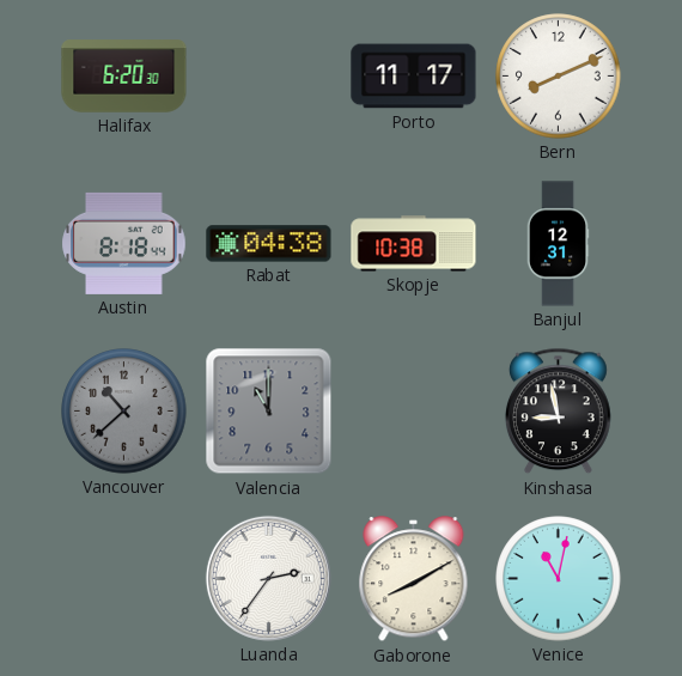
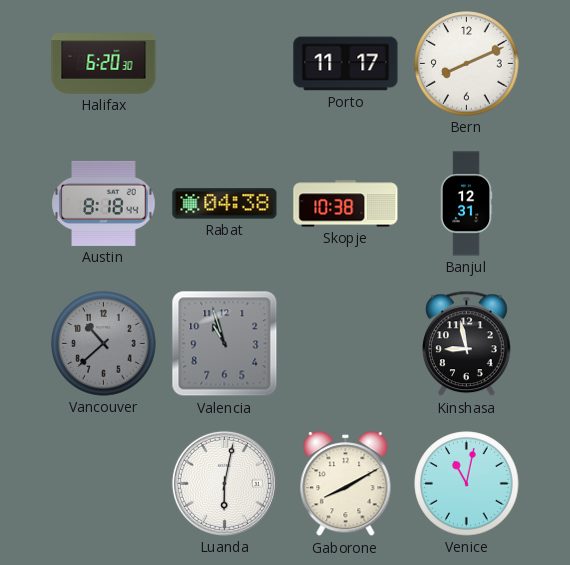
Valencia: 11:00 -> 10:57
Luanda: 2:36 -> 6:02
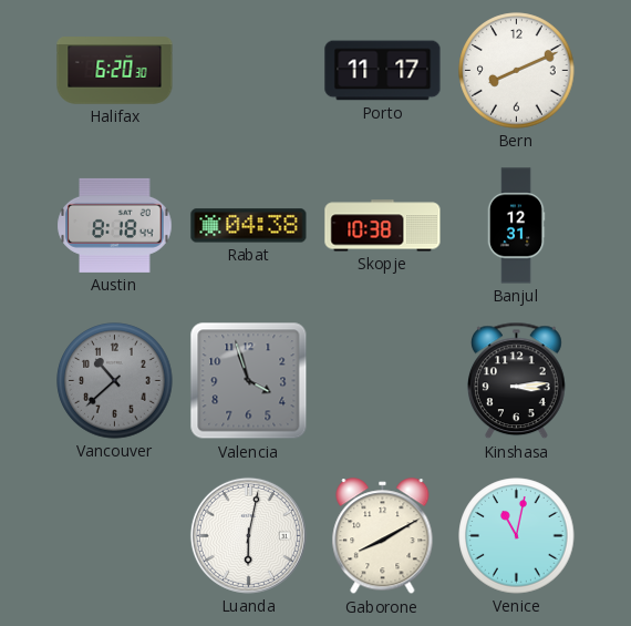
Valencia: 10:57 -> 3:57
Kinshasa: 8:58 -> 3:14
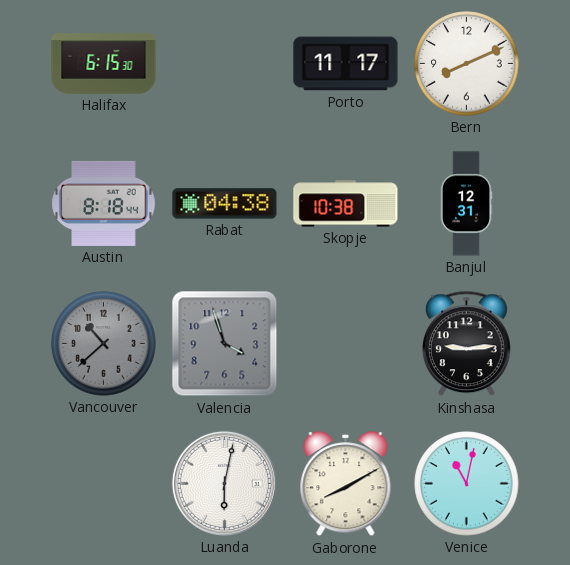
Halifax: 6:20 -> 6:15
Kinshasa: 3:14 -> 9:14
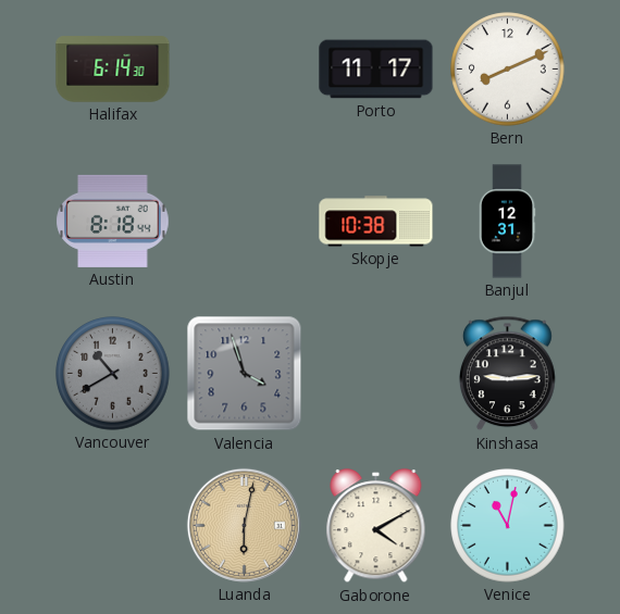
Halifax: 6:15 -> 6:14
Rabat: 04:38 -> none
Vancouver: 10:38 -> 10:40
Luanda dial: white -> champagne
Gaborone: 8:10 -> 4:10
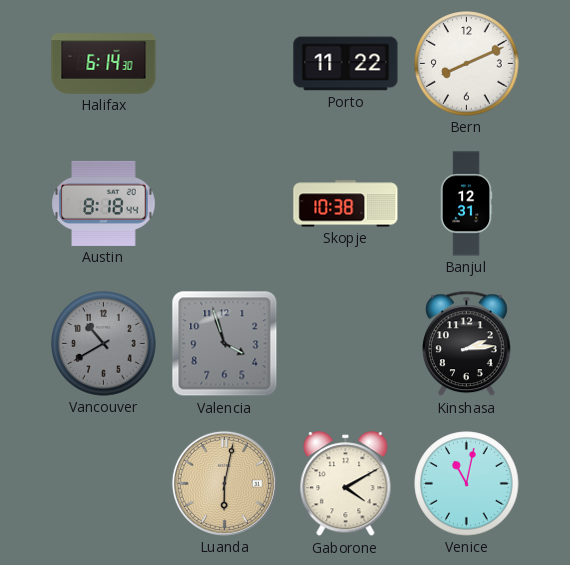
Porto: 11:17 -> 11:22
Kinshasa: 9:14 -> 2:14
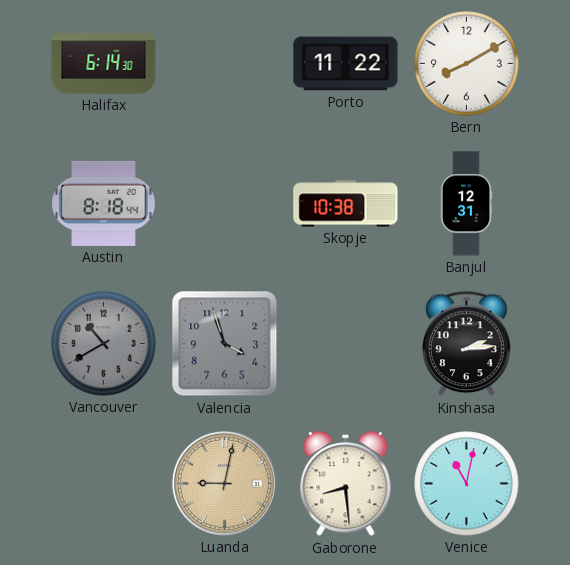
Bern: 8:11 -> 8:10
Luanda: 6:02 -> 9:02
Gaborone: 4:10 -> 8:29
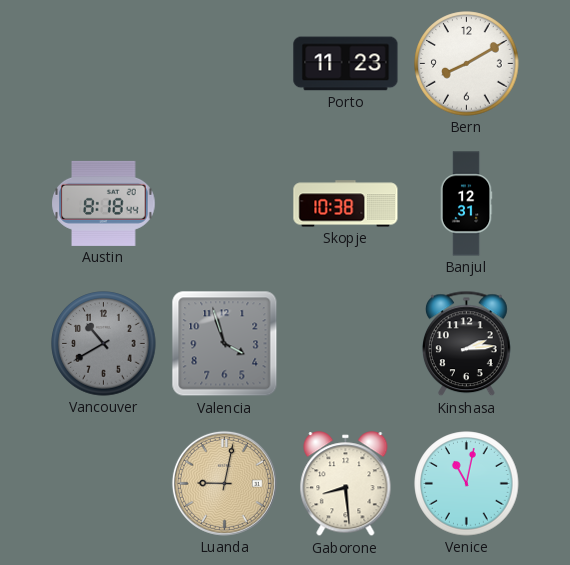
Halifax: 6:14 -> none
Porto: 11:22 -> 11:23
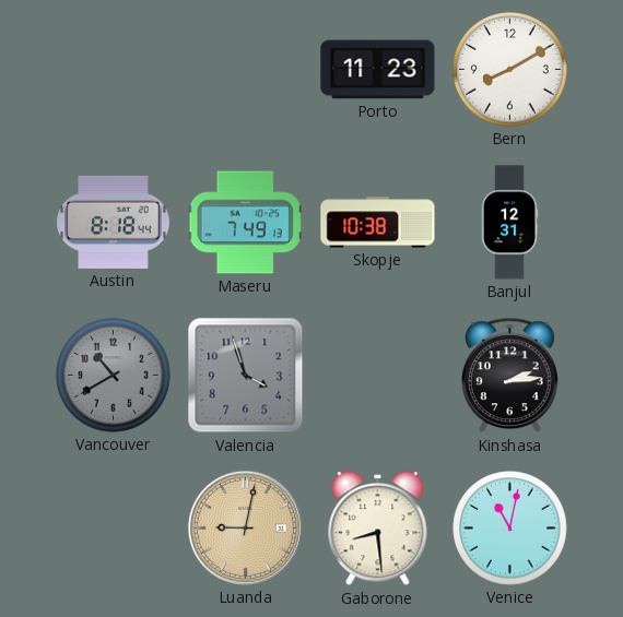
Maseru: none -> 7:49
